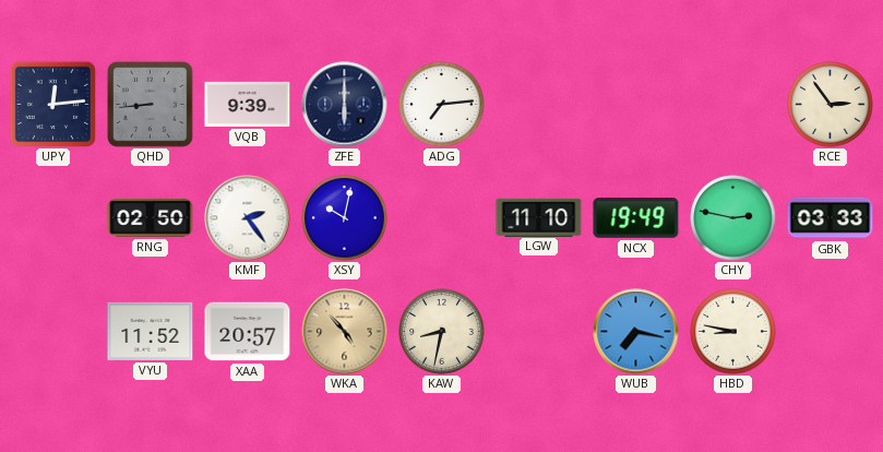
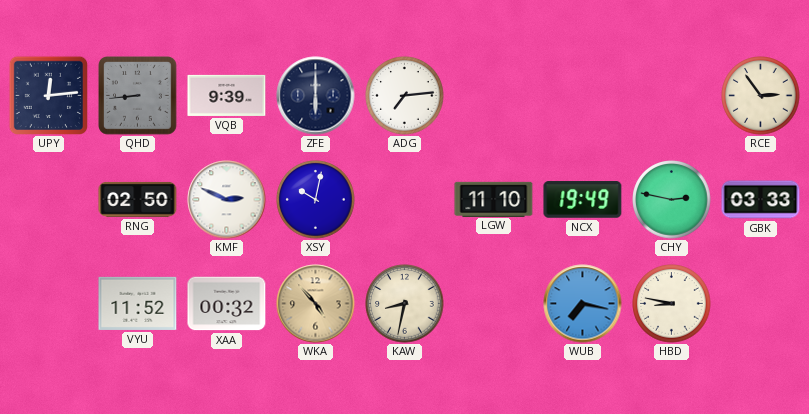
KMF: 2:24 -> 2:49
XAA: 20:57 -> 00:32
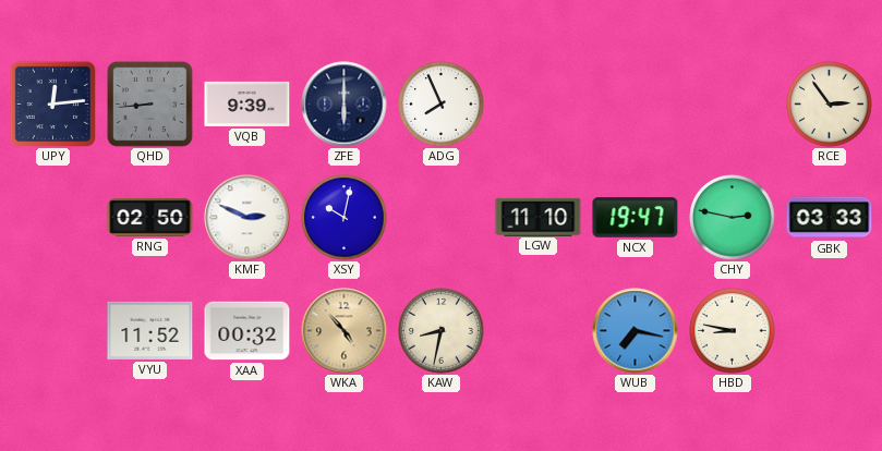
ADG: 7:14 -> 7:56
NCX: 19:49 -> 19:47
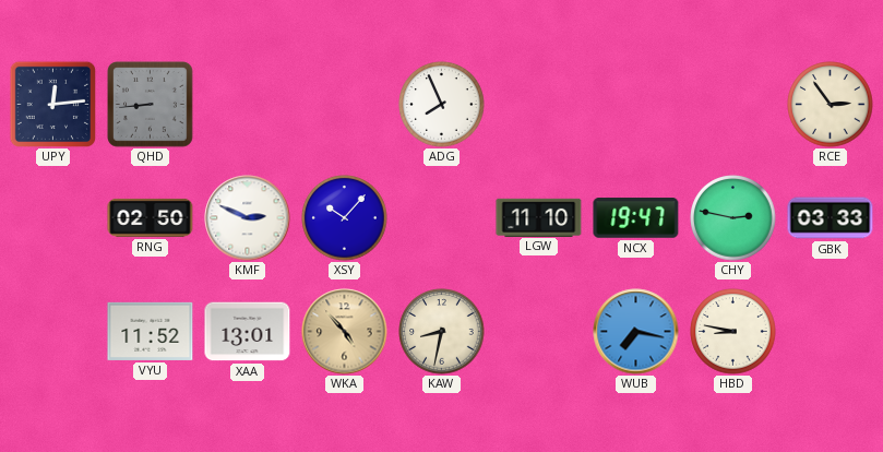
VQB: 9:39 -> none
ZFE: 6:00 -> none
XSY: 10:02 -> 10:07
XAA: 00:32 -> 13:01
